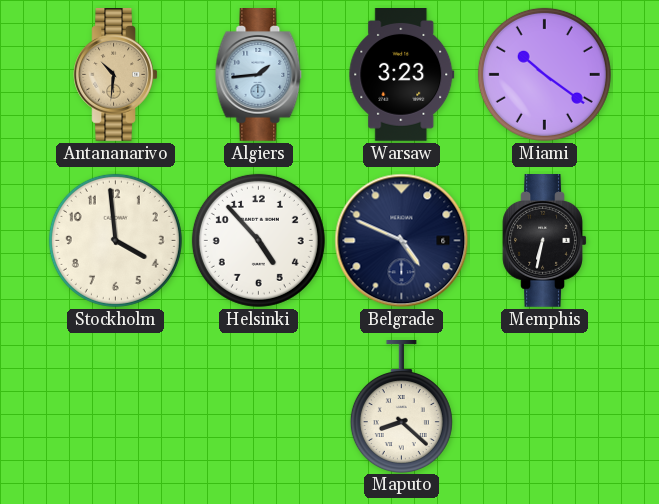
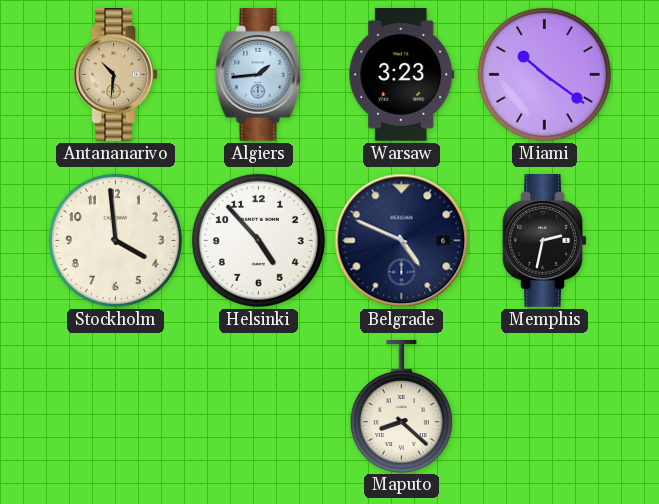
Memphis: 6:32 -> 2:32
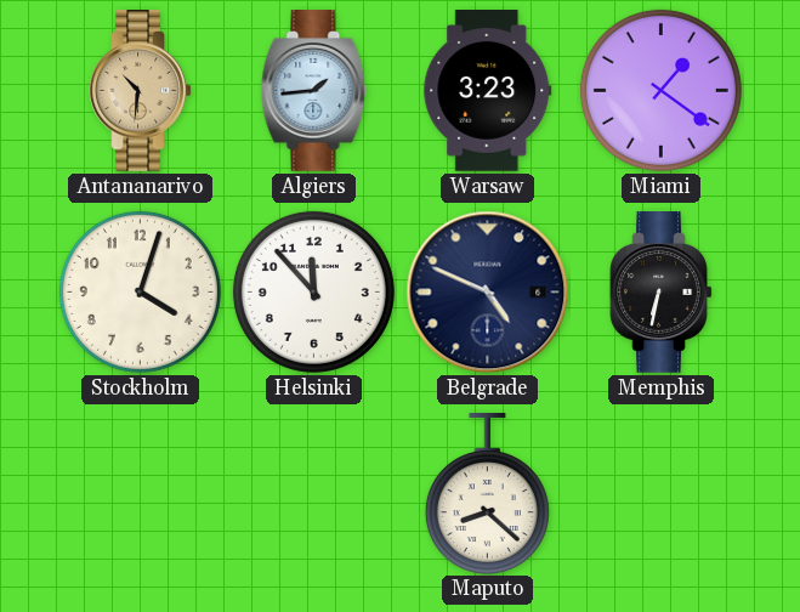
Miami: 10:21 -> 1:21
Stockholm: 3:59 -> 4:03
Helsinki: 4:53 -> 11:53
Memphis: 2:32 -> 6:32
